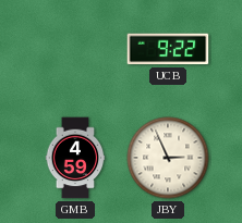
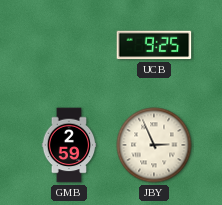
UCB: 9:22 -> 9:25
GMB: 4:59 -> 2:59
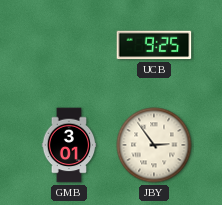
GMB: 2:59 -> 3:01
JBY: 2:56 -> 2:54
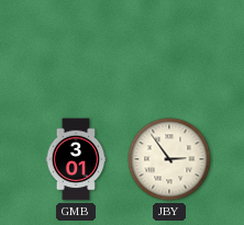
UCB: 9:25 -> none
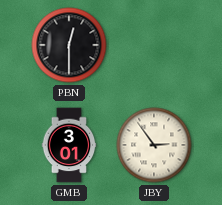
PBN: none -> 12:30
